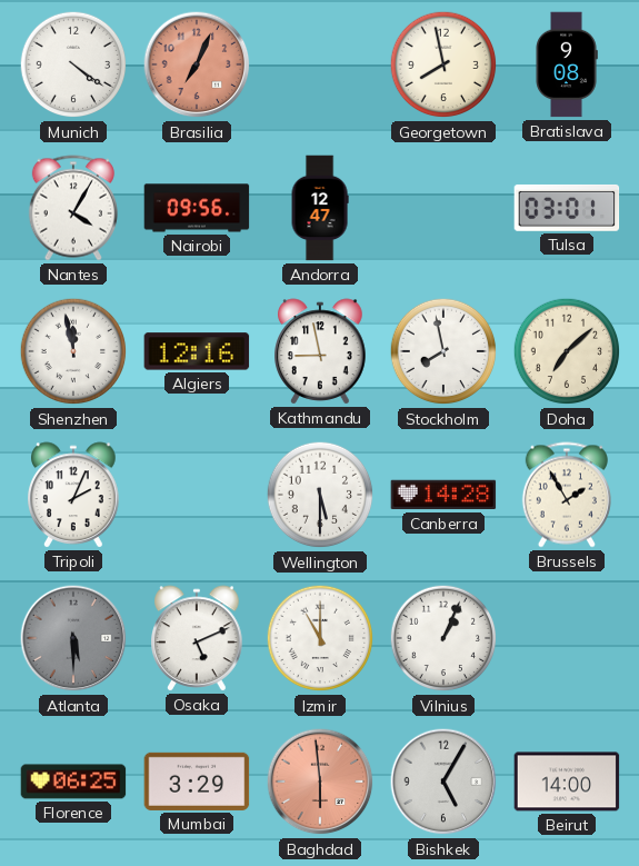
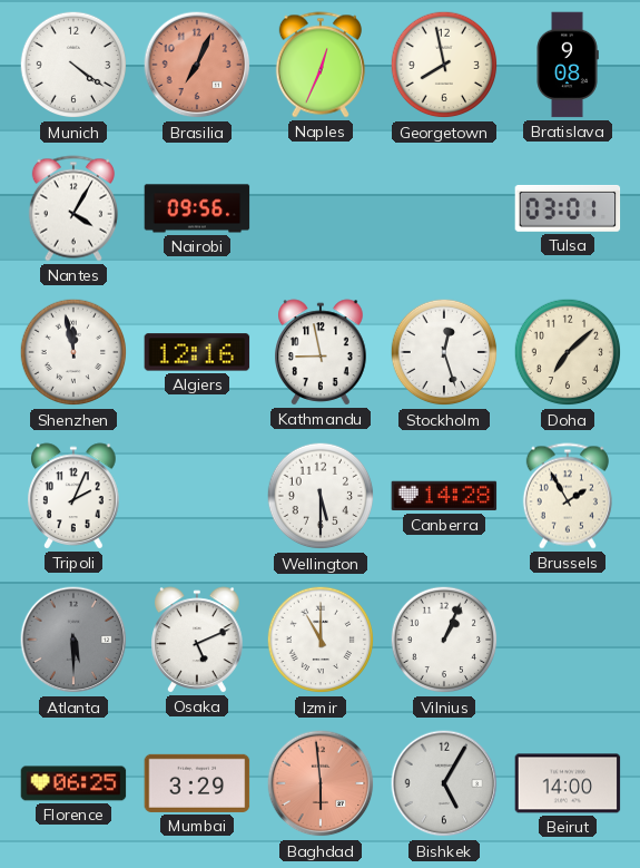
Naples: none -> 12:34
Andorra: 12:47 -> none
Stockholm: 7:58 -> 12:27
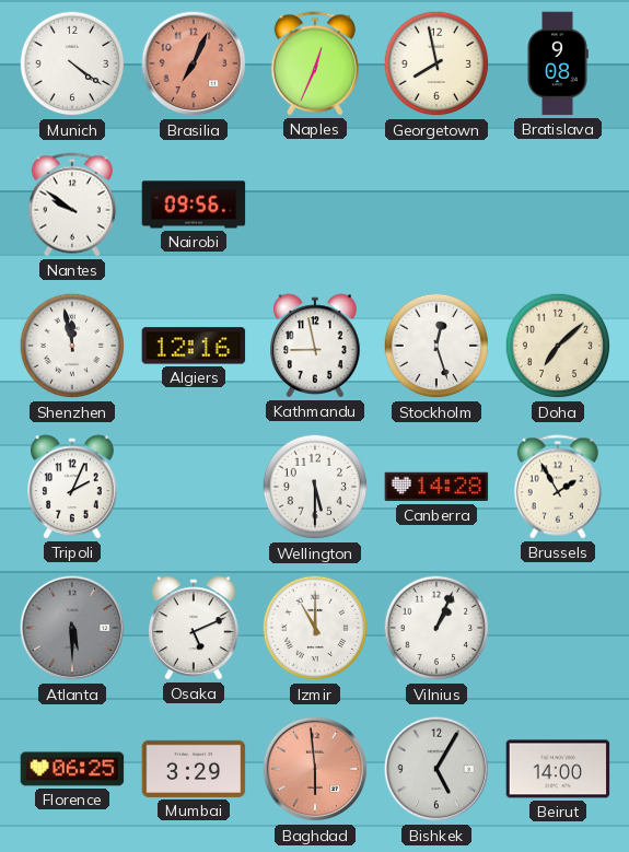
Nantes: 4:05 -> 9:51
Tulsa: 03:01 -> none
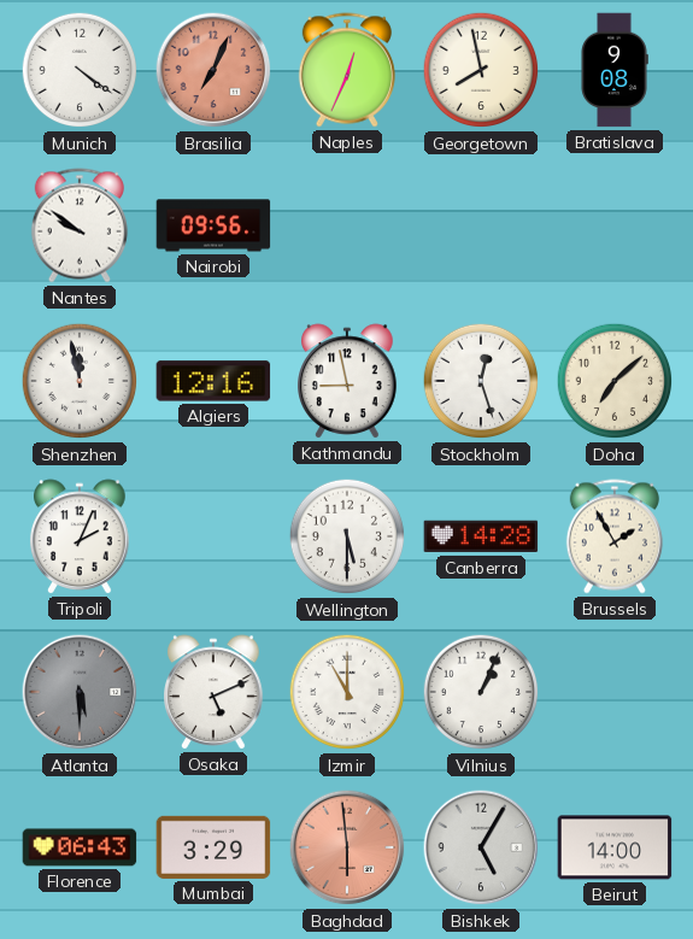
Florence: 06:25 -> 06:43
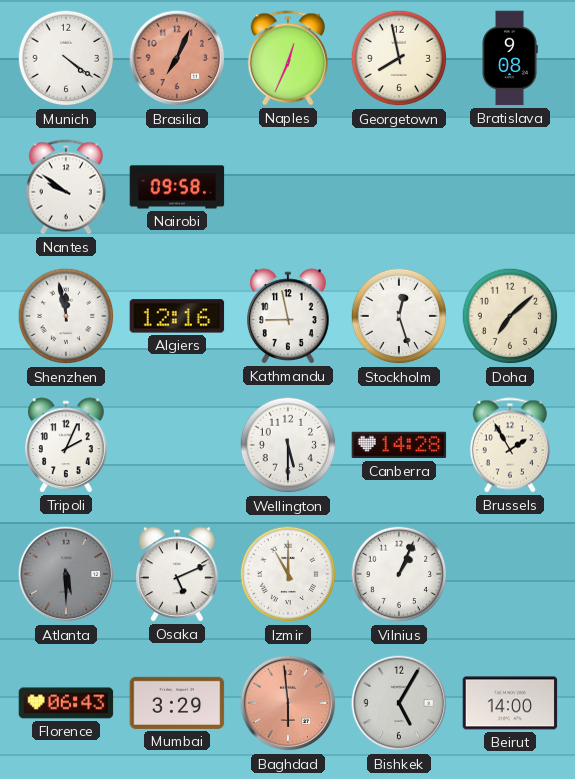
Nairobi: 09:56 -> 09:58
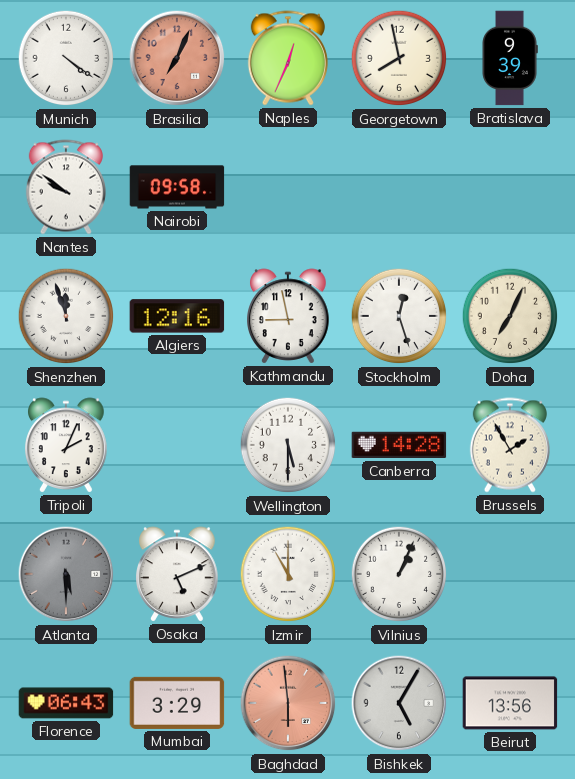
Bratislava: 9:08 -> 9:39
Shenzhen: 11:58 -> 11:57
Doha: 7:08 -> 7:04
Beirut: 14:00 -> 13:56
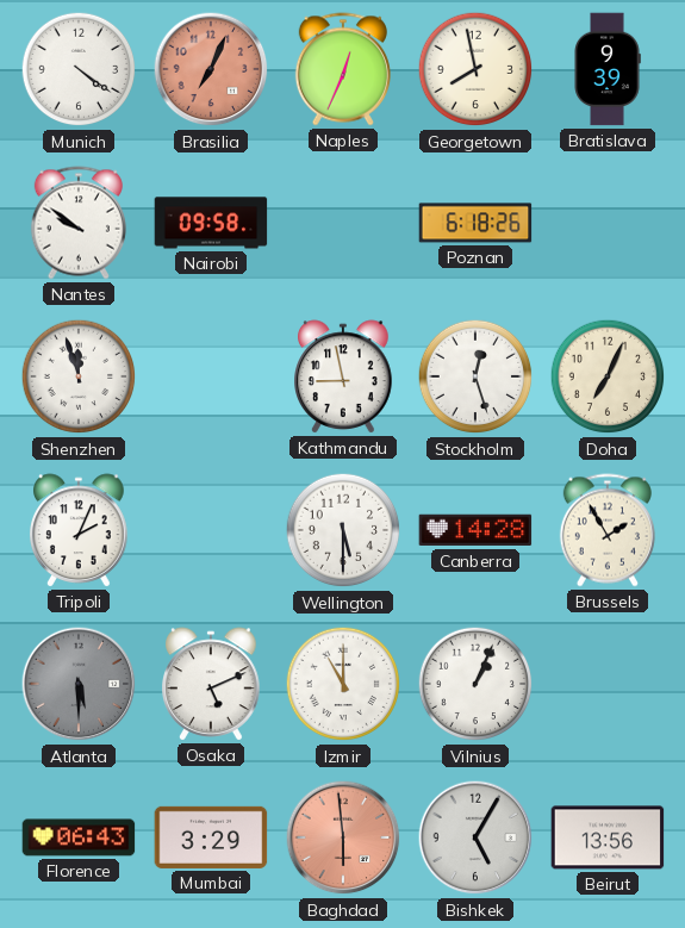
Poznan: none -> 6:18
Algiers: 12:16 -> none
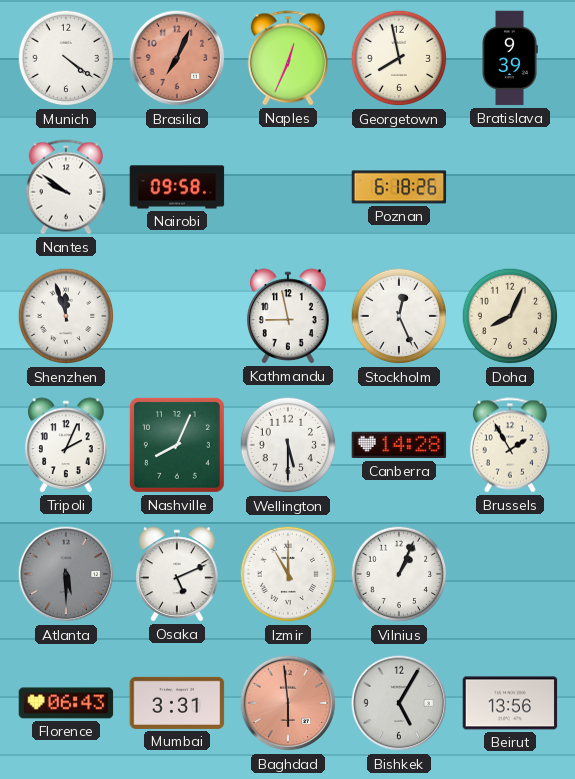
Stockholm: 12:27 -> 12:26
Doha: 7:04 -> 8:04
Nashville: none -> 8:04
Mumbai: 3:29 -> 3:31
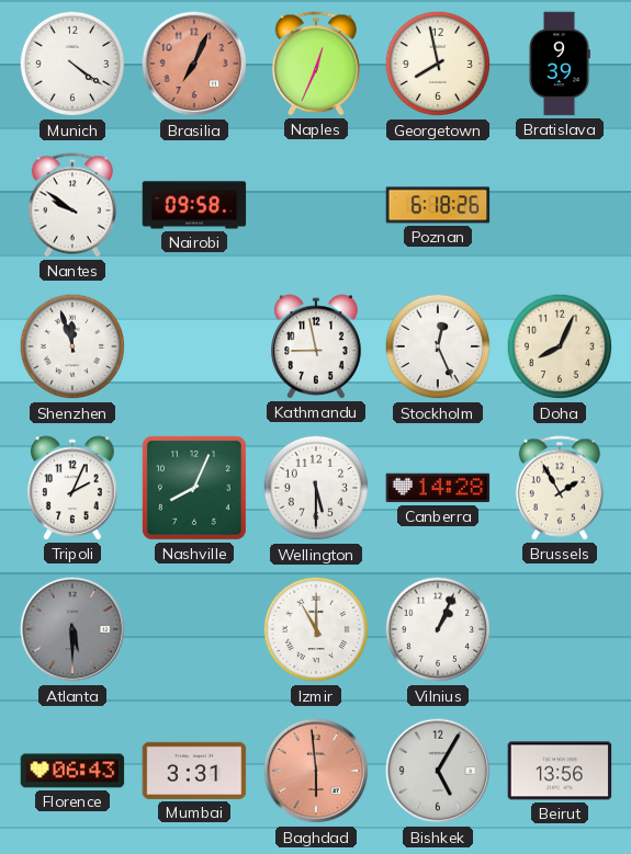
Osaka: 5:11 -> none
